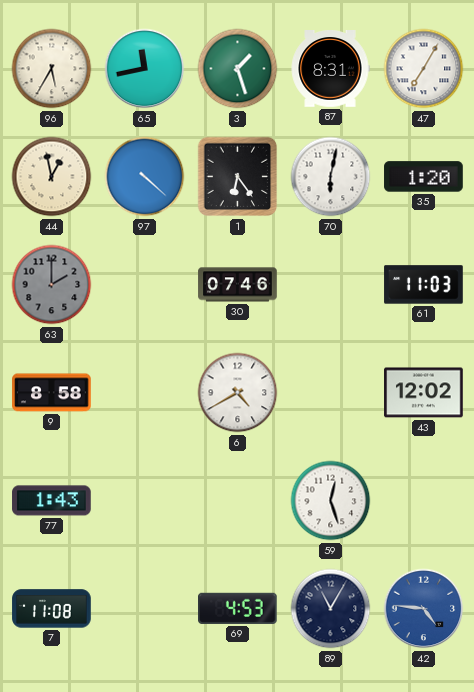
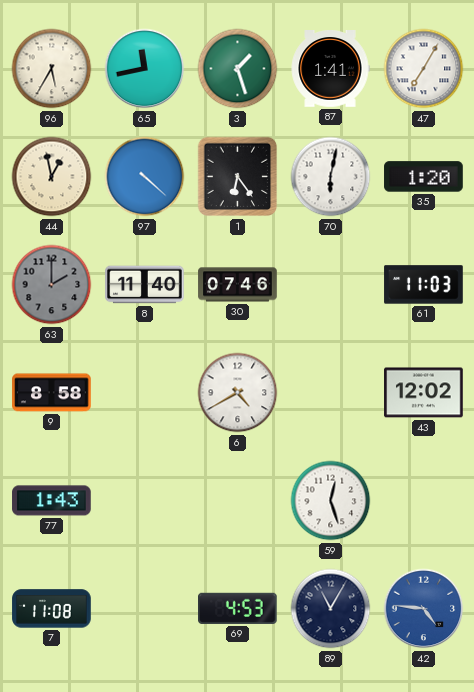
87: 8:31 -> 1:41
8: none -> 11:40
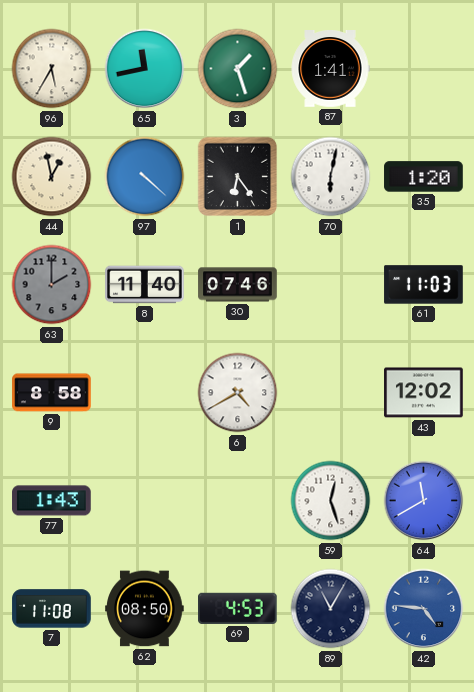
47: 7:05 -> none
64: none -> 11:40
62: none -> 08:50
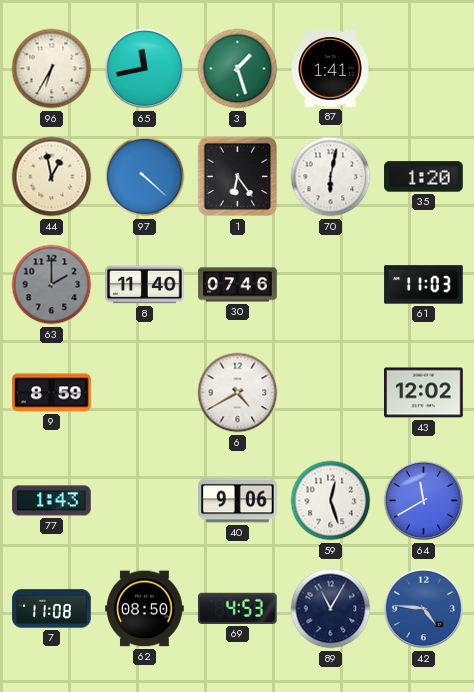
96: 5:35 -> 6:35
9: 8:58 -> 8:59
40: none -> 9:06
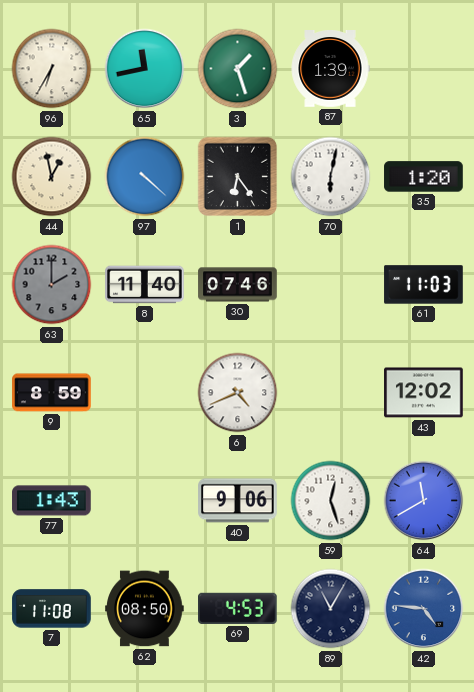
87: 1:41 -> 1:39
6: 4:40 -> 4:41
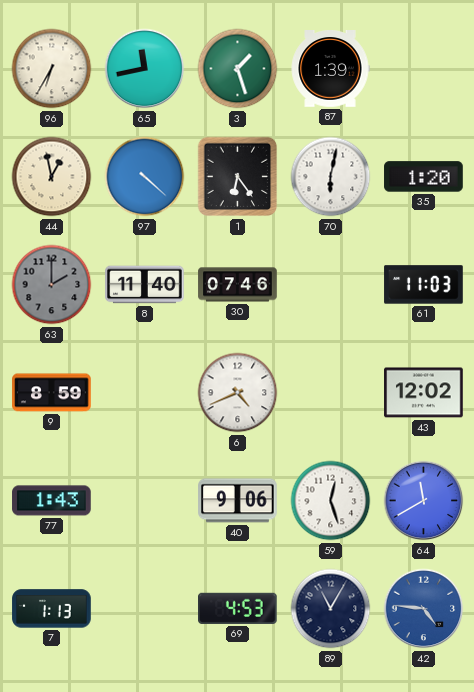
7: 11:08 -> 1:13
62: 08:50 -> none
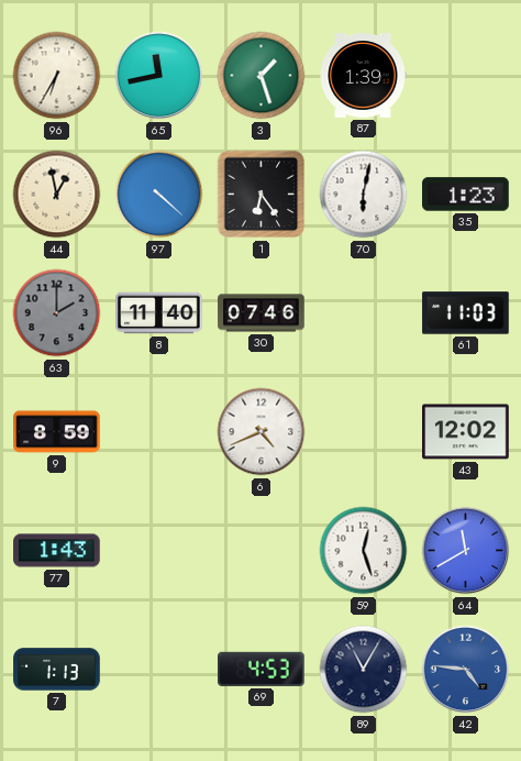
35: 1:20 -> 1:23
40: 9:06 -> none
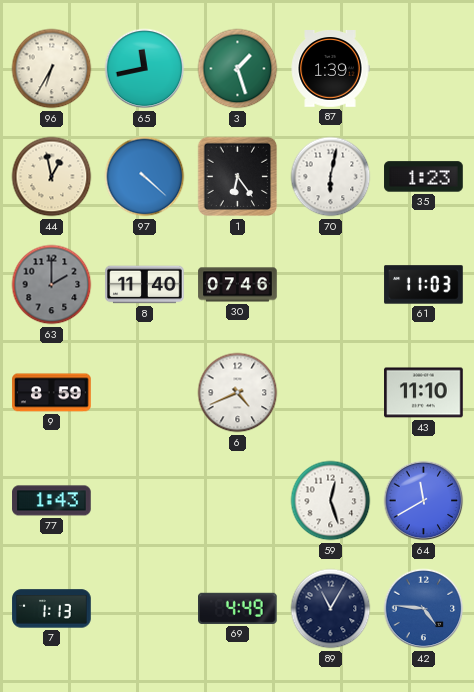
43: 12:02 -> 11:10
69: 4:53 -> 4:49
